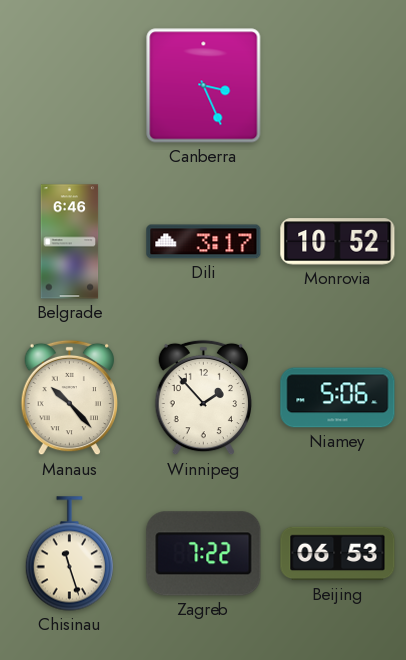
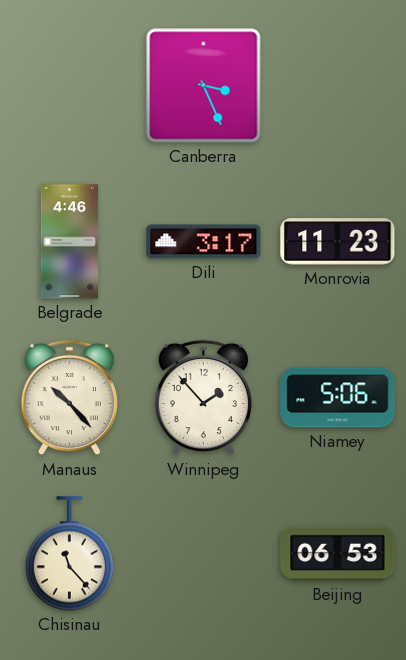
Belgrade: 6:46 -> 4:46
Monrovia: 10:52 -> 11:23
Chisinau: 11:27 -> 11:23
Zagreb: 7:22 -> none
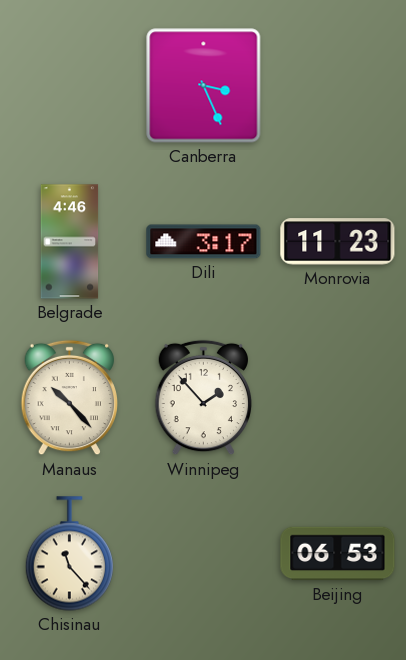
Niamey: 5:06 -> none
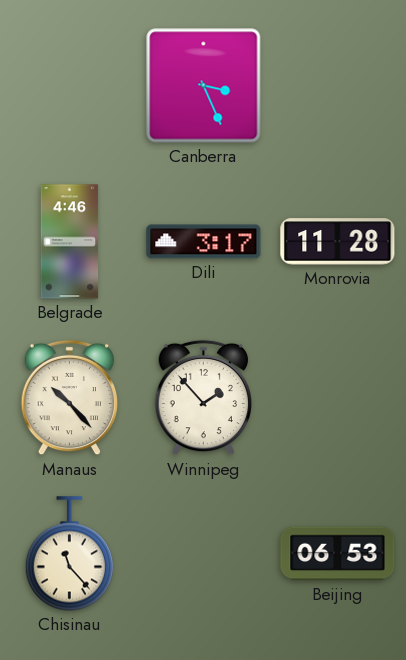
Monrovia: 11:23 -> 11:28
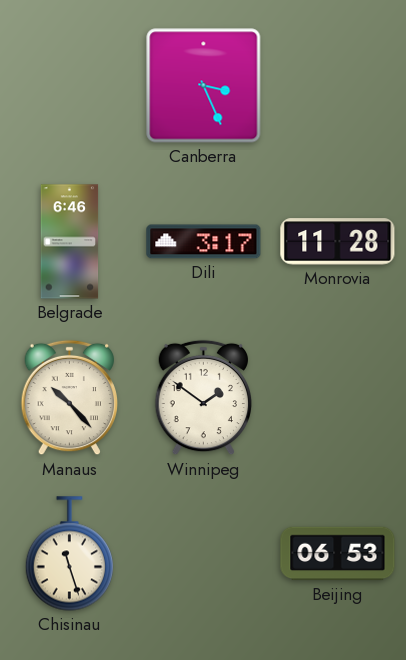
Belgrade: 4:46 -> 6:46
Winnipeg: 1:53 -> 1:51
Chisinau: 11:23 -> 11:27
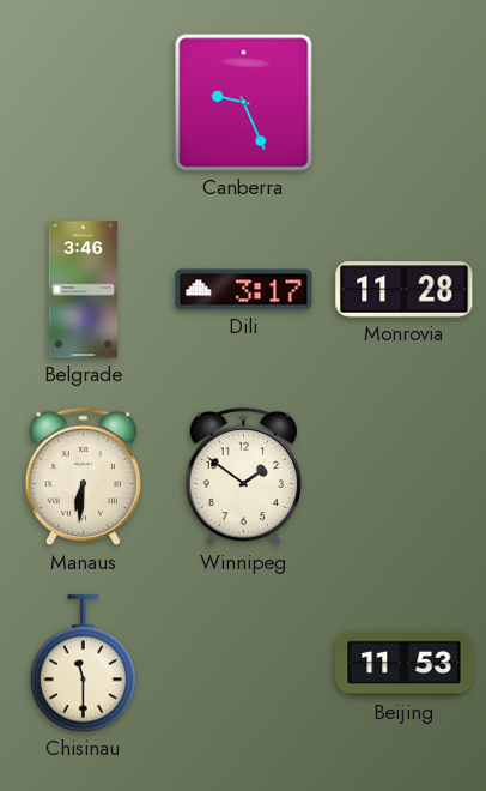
Canberra: 3:26 -> 9:26
Belgrade: 6:46 -> 3:46
Manaus: 10:23 -> 6:31
Chisinau: 11:27 -> 11:30
Beijing: 06:53 -> 11:53
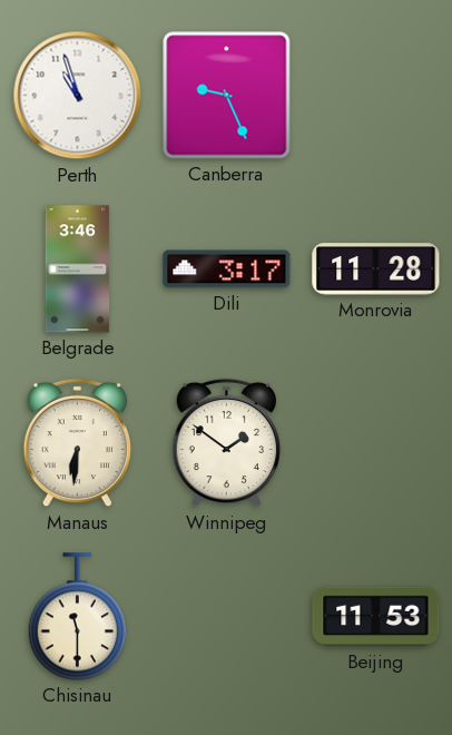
Perth: none -> 10:57
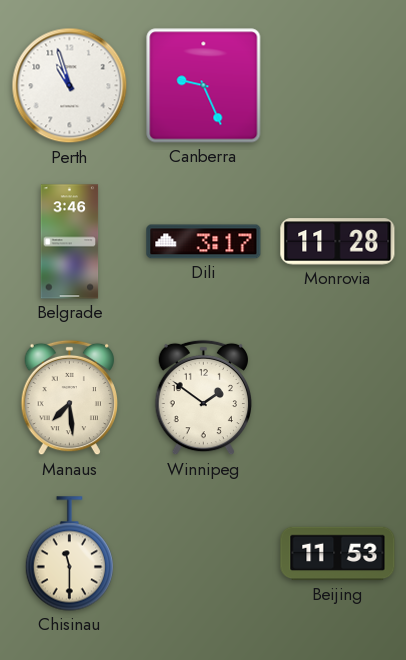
Manaus: 6:31 -> 7:29
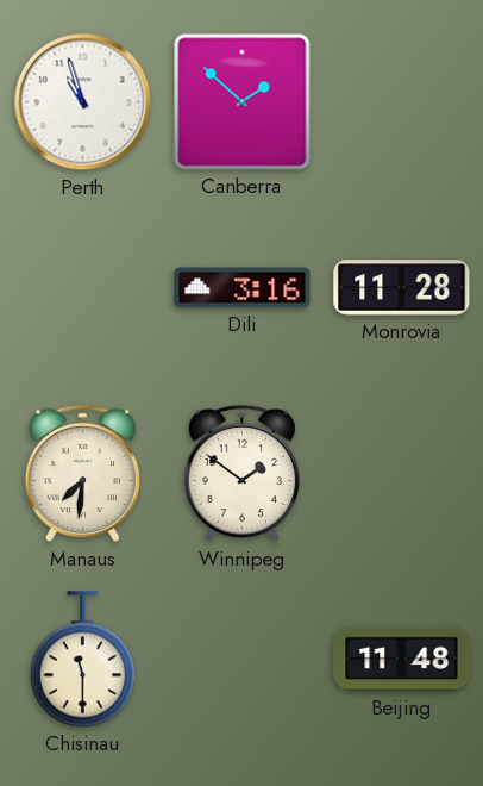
Canberra: 9:26 -> 1:52
Belgrade: 3:46 -> none
Dili: 3:17 -> 3:16
Manaus: 7:29 -> 7:31
Beijing: 11:53 -> 11:48
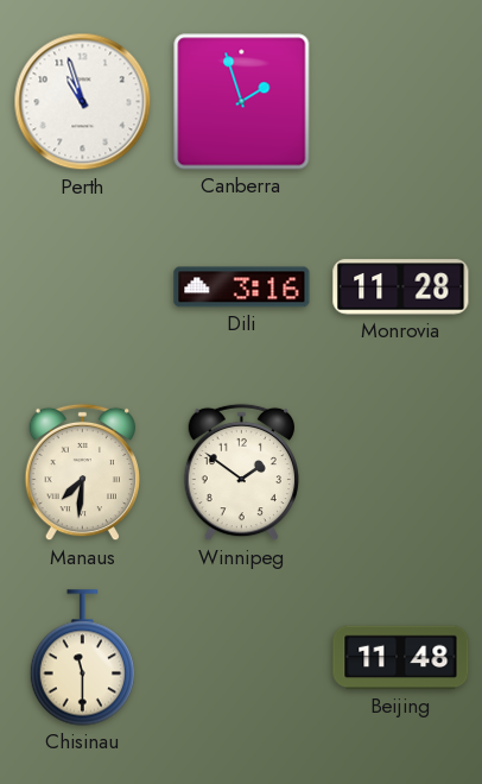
Canberra: 1:52 -> 1:57
